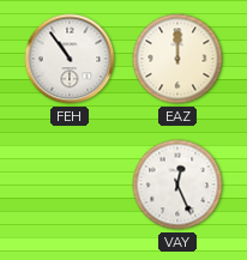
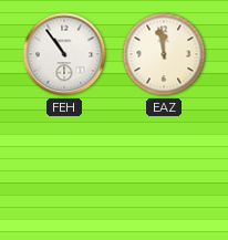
EAZ: 12:00 -> 11:58
VAY: 12:26 -> none
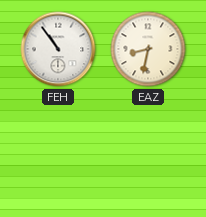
EAZ: 11:58 -> 8:32
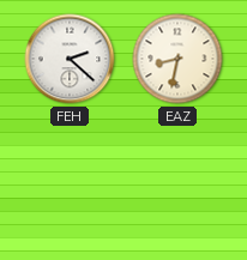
FEH: 10:54 -> 2:22
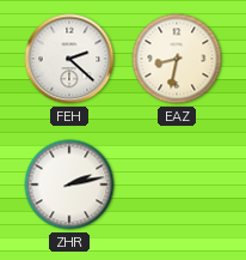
ZHR: none -> 2:13
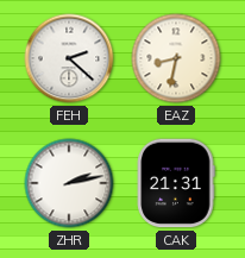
CAK: none -> 21:31
